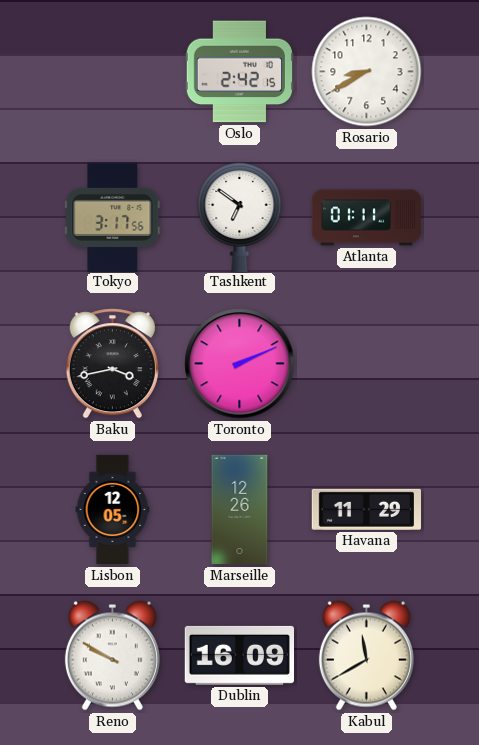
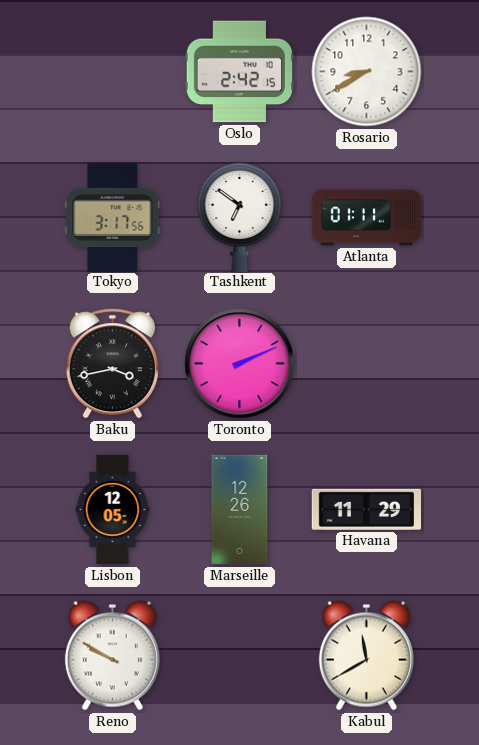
Dublin: 16:09 -> none
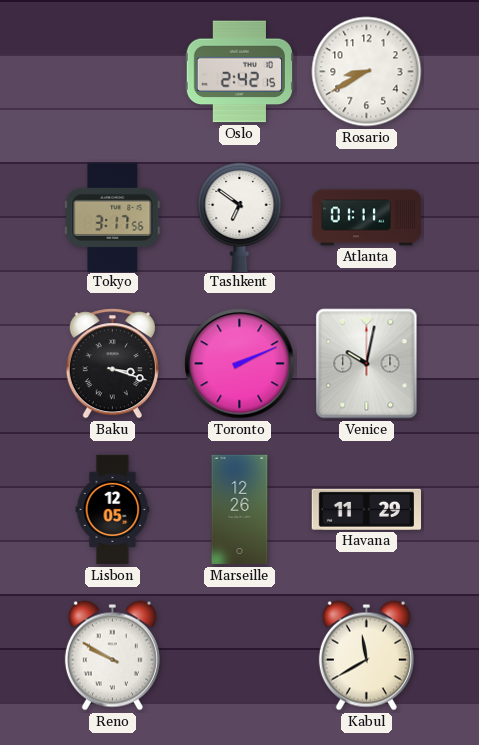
Baku: 3:43 -> 3:18
Venice: none -> 10:02
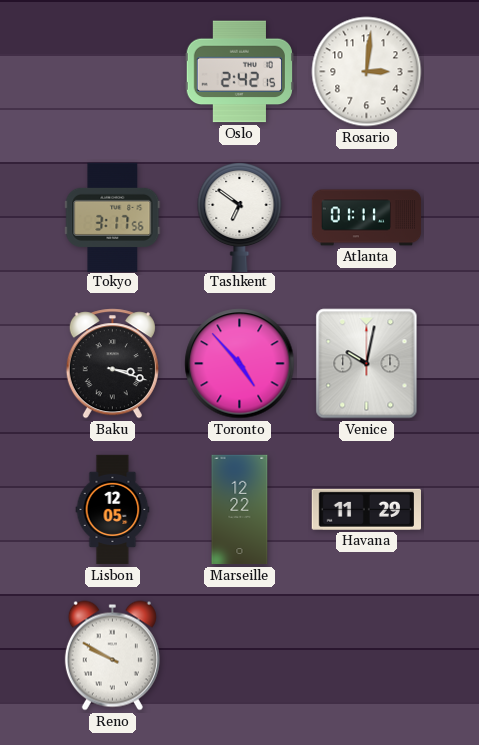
Rosario: 8:40 -> 3:01
Toronto: 2:11 -> 4:53
Marseille: 12:26 -> 12:22
Kabul: 11:40 -> none
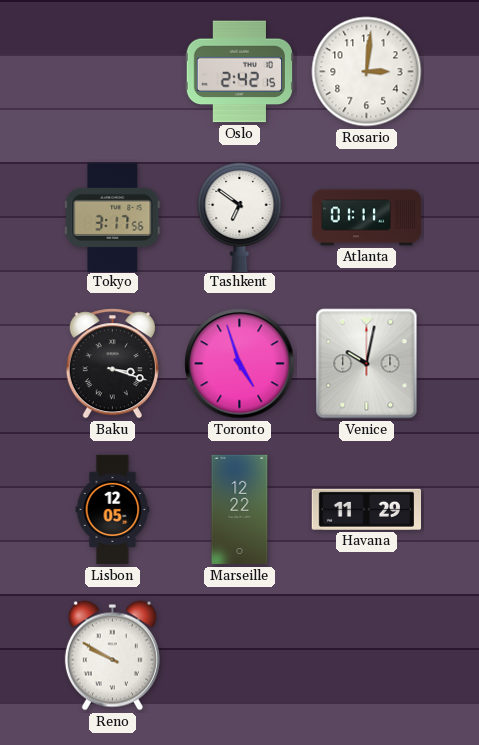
Toronto: 4:53 -> 4:57
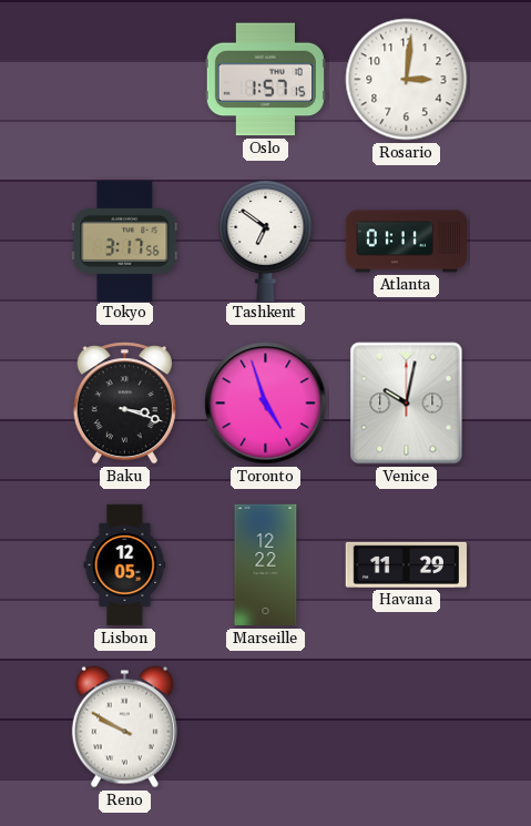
Oslo: 2:42 -> 1:57
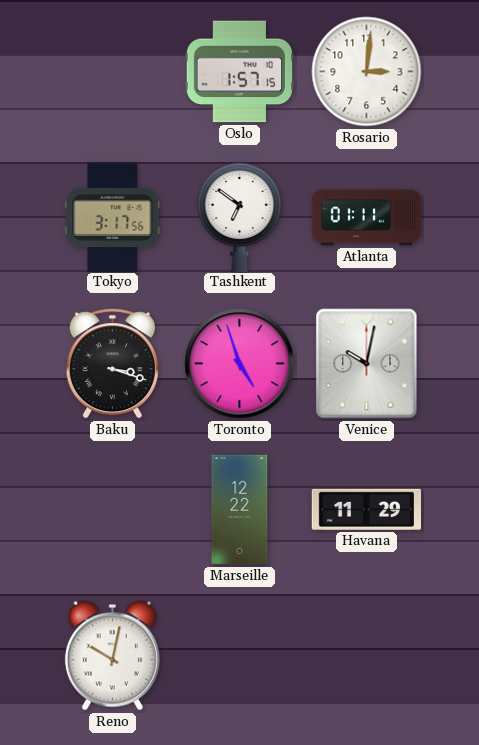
Lisbon: 12:05 -> none
Reno: 9:50 -> 10:02
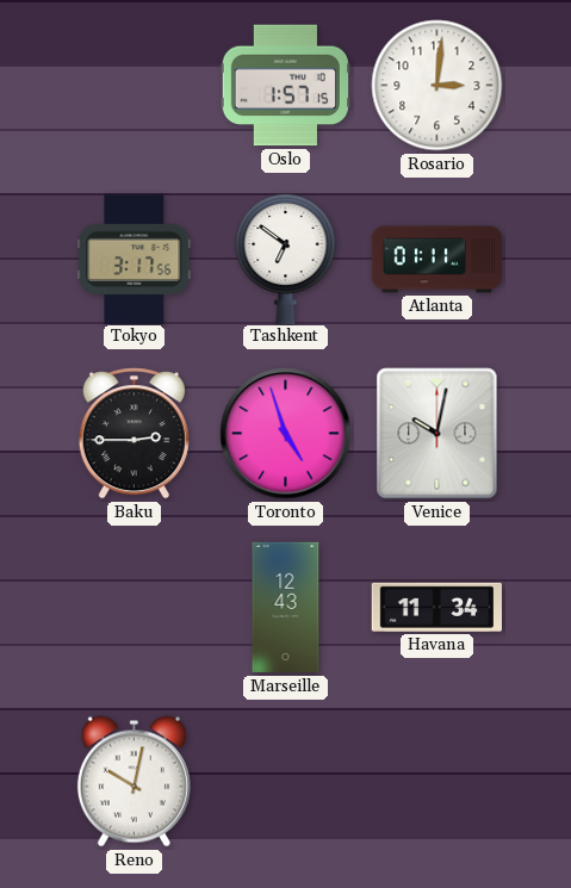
Baku: 3:18 -> 2:45
Marseille: 12:22 -> 12:43
Havana: 11:29 -> 11:34
